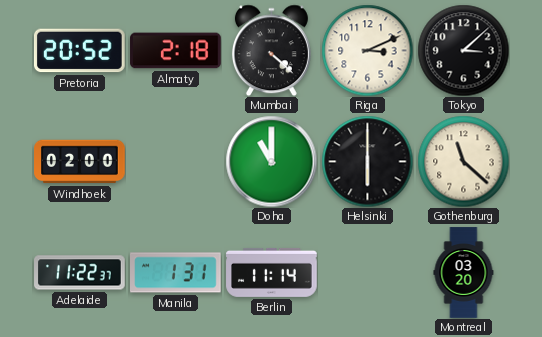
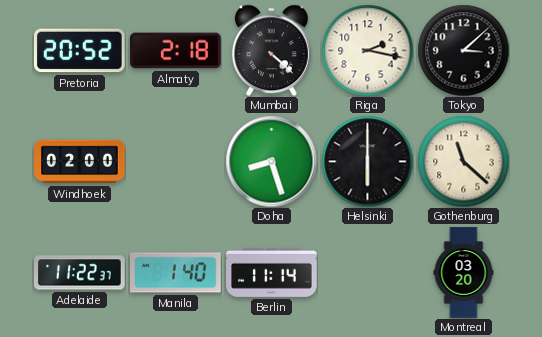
Riga: 3:11 -> 2:17
Doha: 11:00 -> 8:27
Manila: 1:31 -> 1:40
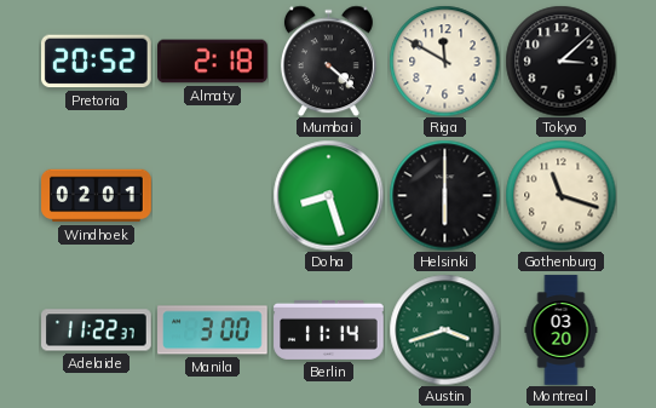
Riga: 2:17 -> 11:50
Windhoek: 02:00 -> 02:01
Gothenburg: 11:22 -> 11:18
Manila: 1:40 -> 3:00
Austin: none -> 3:42
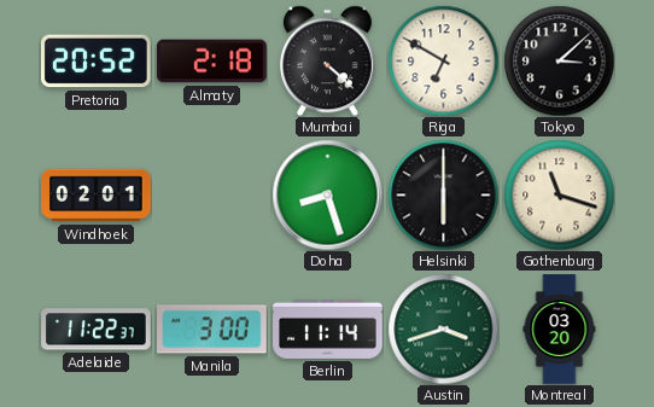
Riga: 11:50 -> 6:50
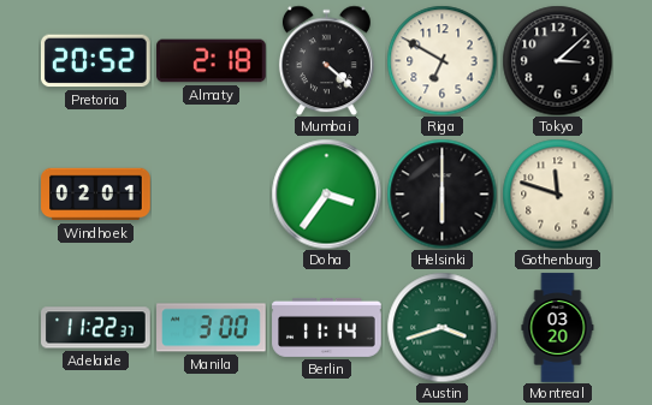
Doha: 8:27 -> 3:36
Gothenburg: 11:18 -> 11:48
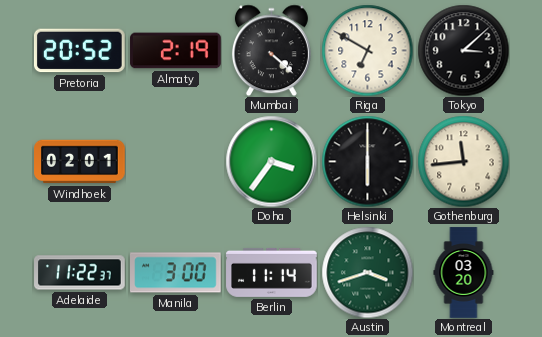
Almaty: 2:18 -> 2:19
Gothenburg: 11:48 -> 11:44
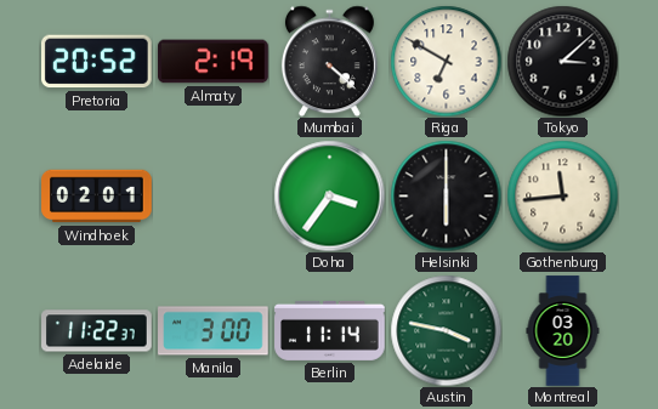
Austin: 3:42 -> 3:47
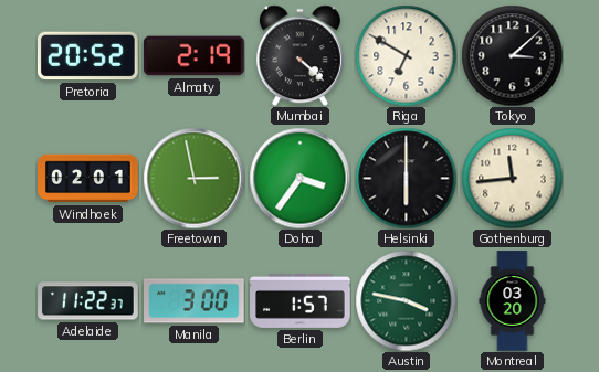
Freetown: none -> 2:58
Berlin: 11:14 -> 1:57
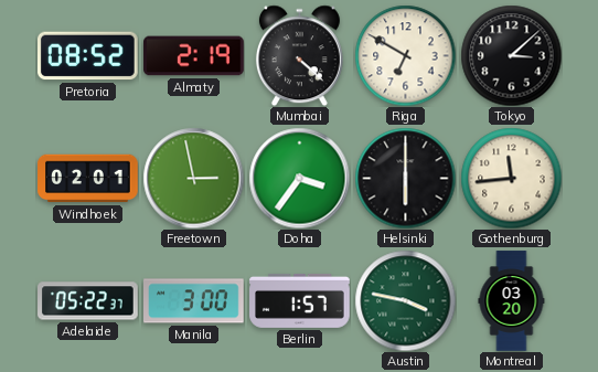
Pretoria: 20:52 -> 08:52
Adelaide: 11:22 -> 05:22
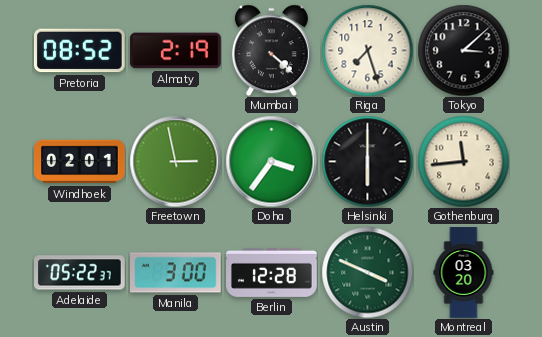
Riga: 6:50 -> 7:27
Berlin: 1:57 -> 12:28
Austin: 3:47 -> 3:49
